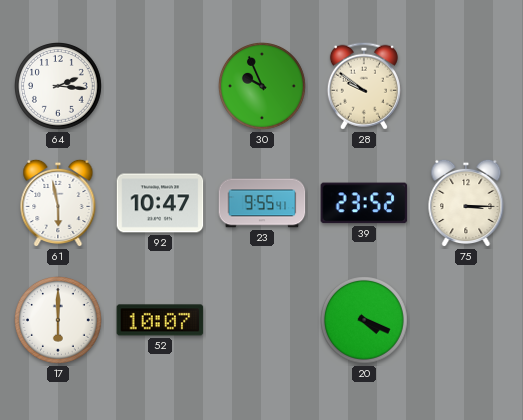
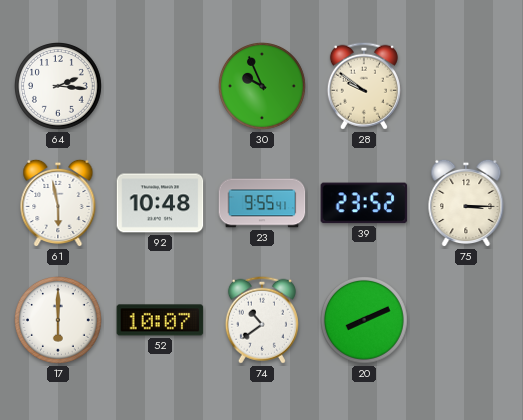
92: 10:47 -> 10:48
74: none -> 10:39
20: 4:19 -> 8:11
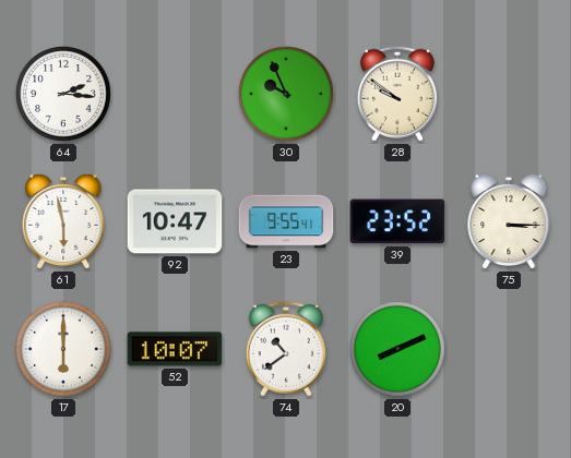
92: 10:48 -> 10:47
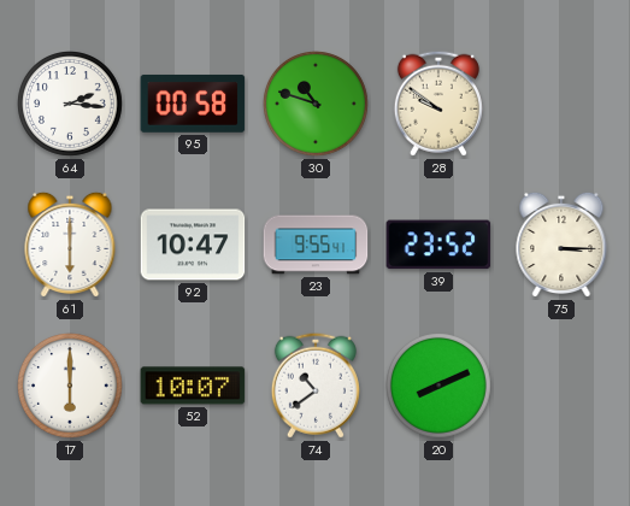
95: none -> 00:58
30: 9:56 -> 10:48
61: 5:58 -> 6:00
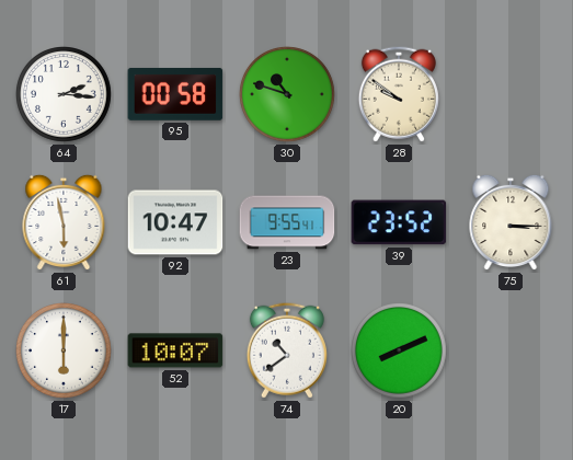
61: 6:00 -> 5:58
